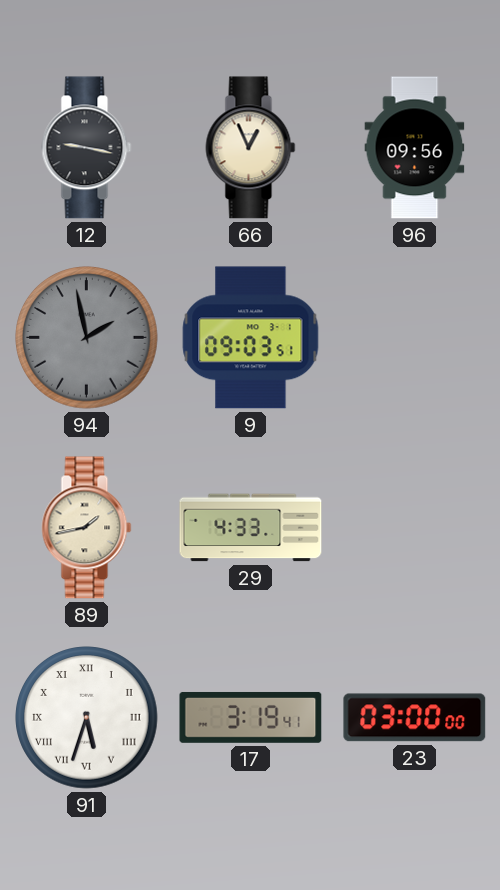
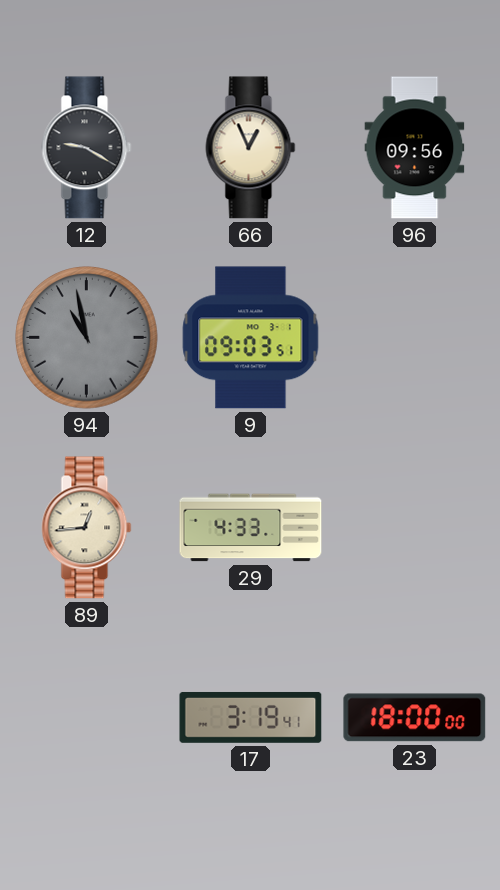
12: 9:17 -> 9:20
94: 1:58 -> 10:58
89: 1:43 -> 12:44
91: 5:33 -> none
23: 03:00 -> 18:00
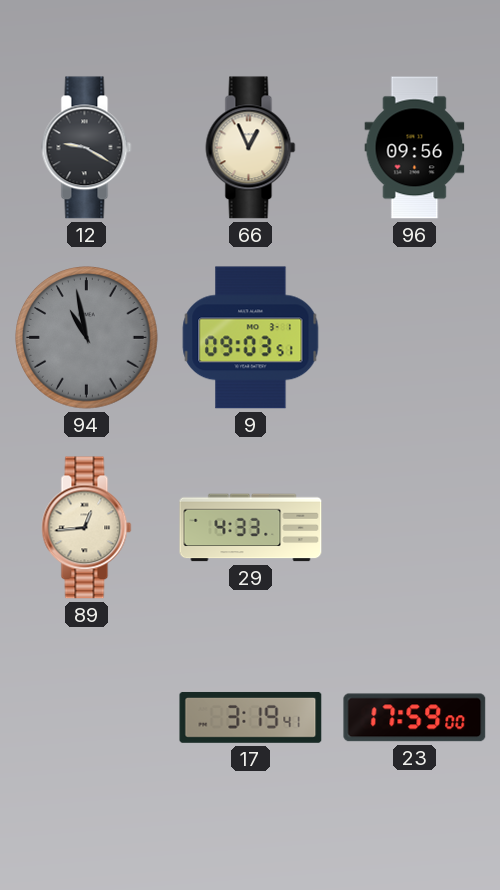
23: 18:00 -> 17:59
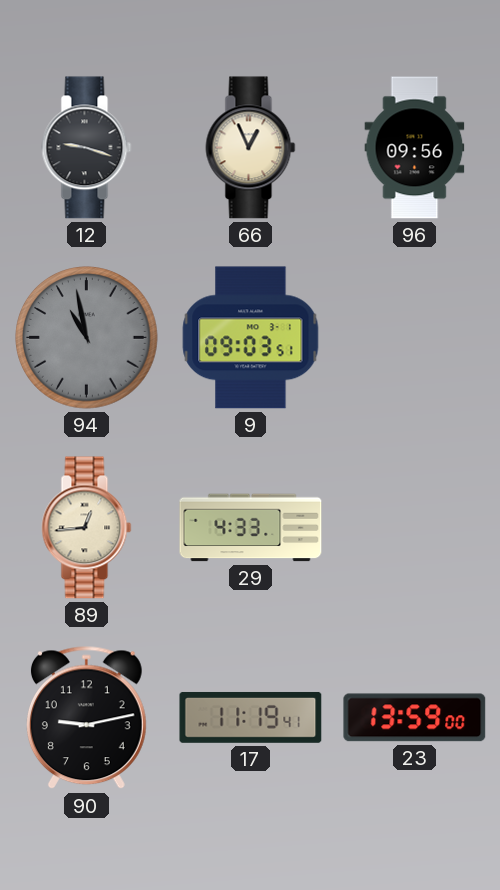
12: 9:20 -> 9:18
90: none -> 9:13
17: 3:19 -> 11:19
23: 17:59 -> 13:59
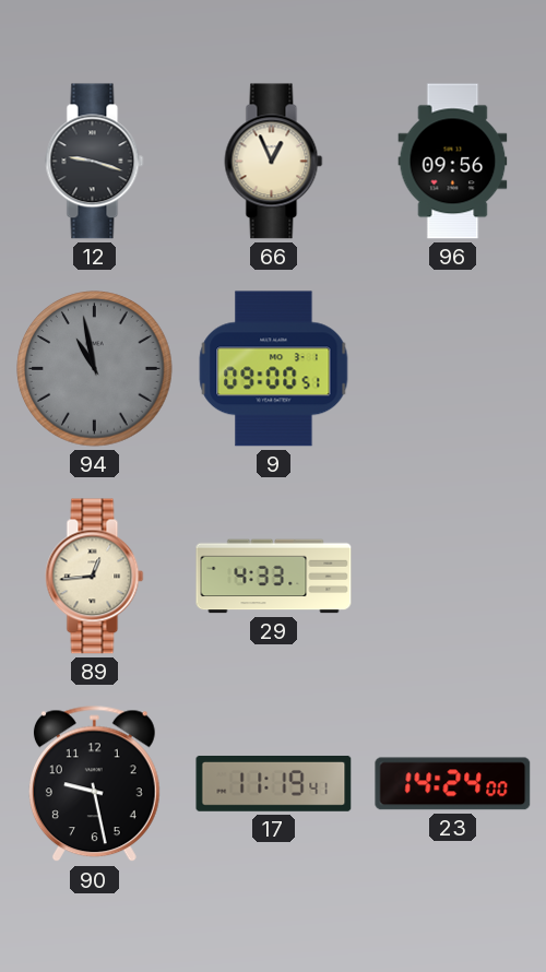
9: 09:03 -> 09:00
90: 9:13 -> 9:28
23: 13:59 -> 14:24
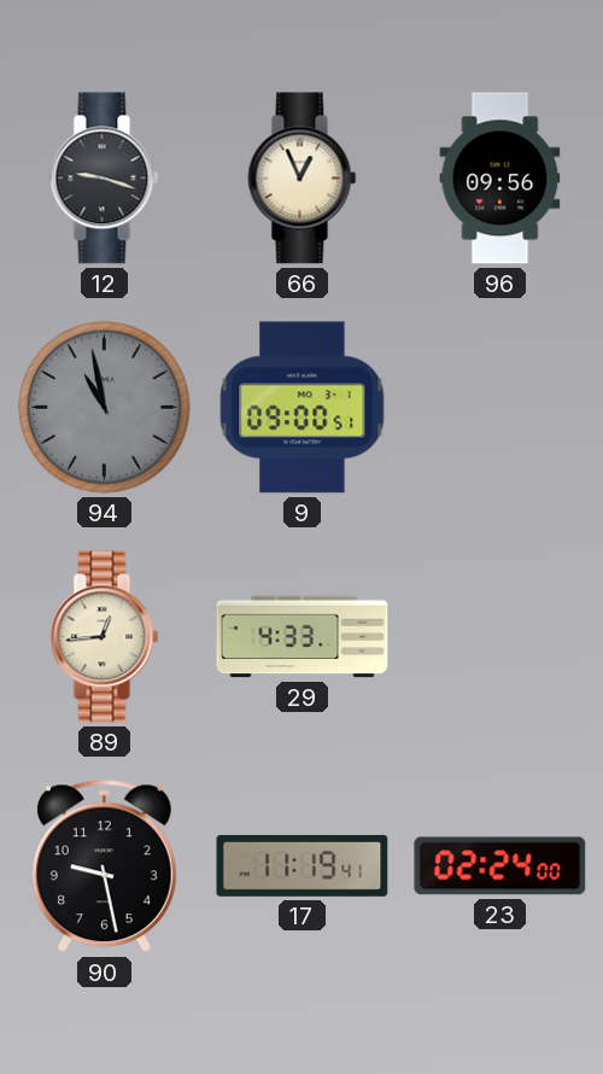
23: 14:24 -> 02:24
